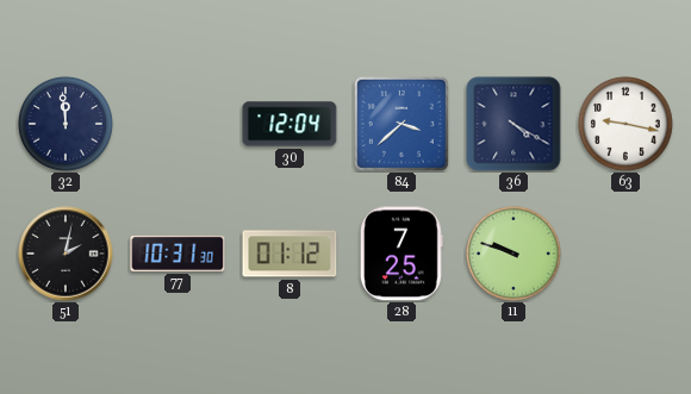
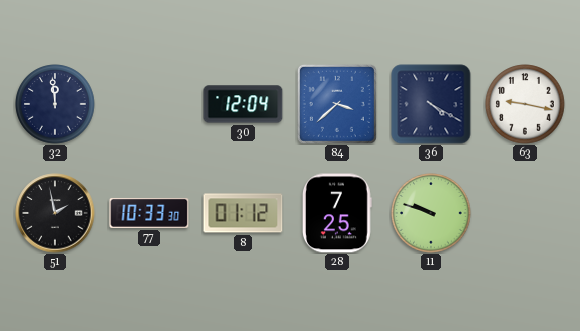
51: 2:02 -> 1:58
77: 10:31 -> 10:33
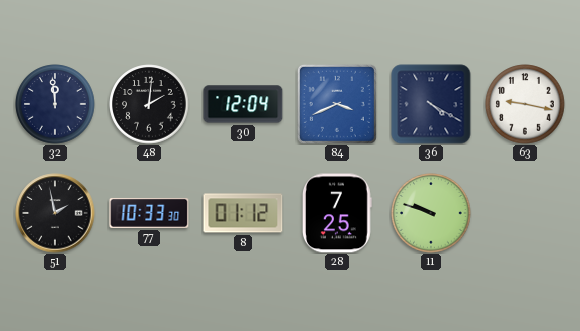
48: none -> 2:01
84: 3:38 -> 3:41
